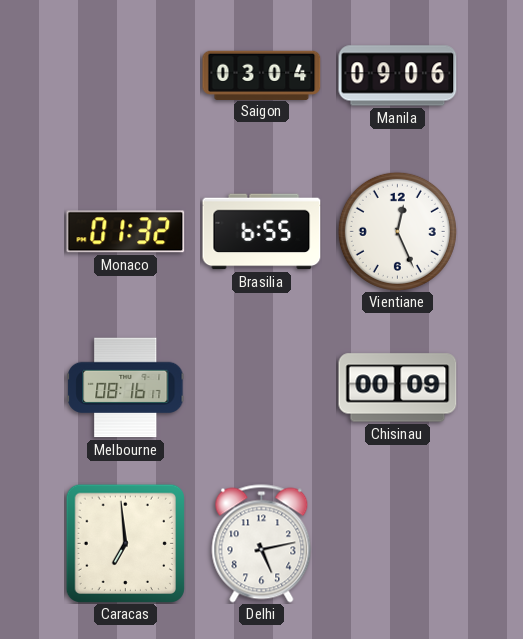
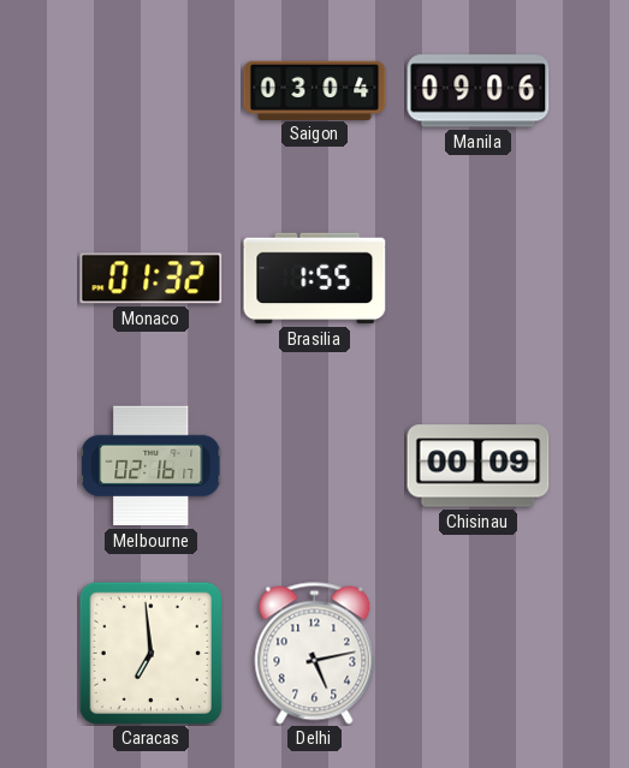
Brasilia: 6:55 -> 1:55
Vientiane: 12:26 -> none
Melbourne: 08:16 -> 02:16
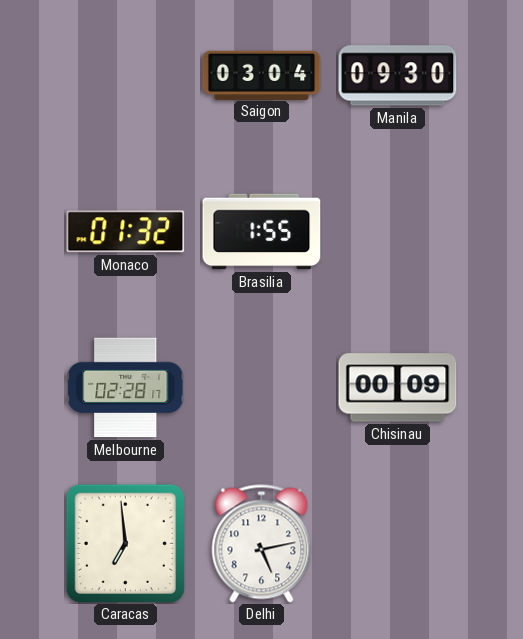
Manila: 09:06 -> 09:30
Melbourne: 02:16 -> 02:28
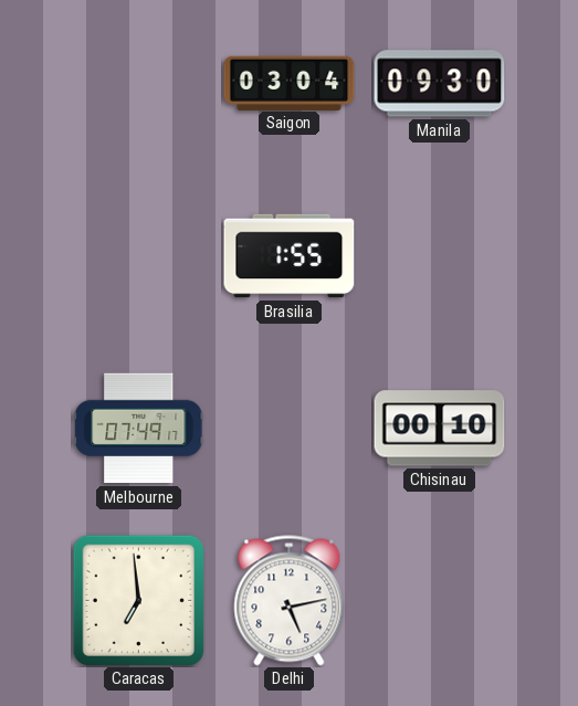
Monaco: 01:32 -> none
Melbourne: 02:28 -> 07:49
Chisinau: 00:09 -> 00:10
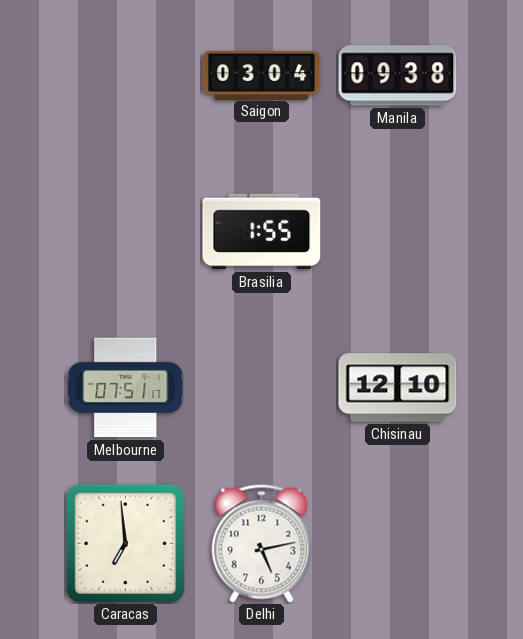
Manila: 09:30 -> 09:38
Melbourne: 07:49 -> 07:51
Chisinau: 00:10 -> 12:10
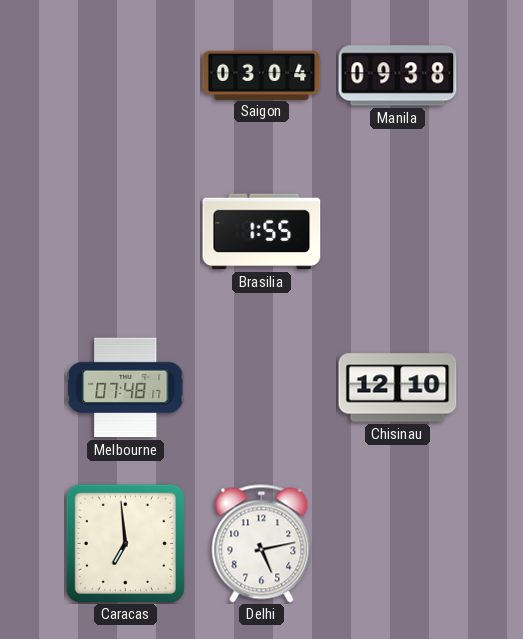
Melbourne: 07:51 -> 07:48
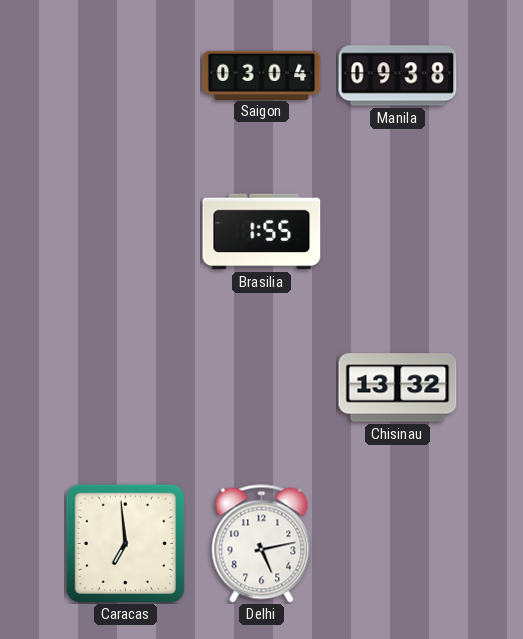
Melbourne: 07:48 -> none
Chisinau: 12:10 -> 13:32
